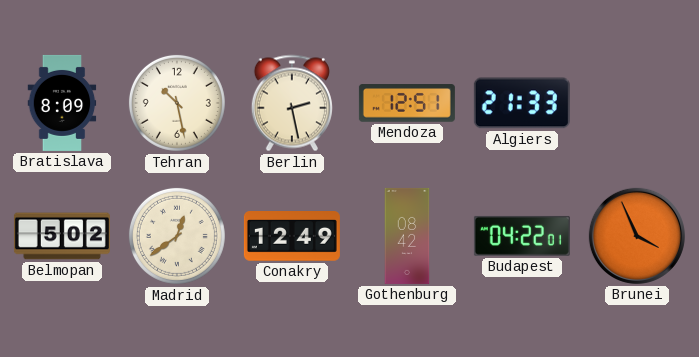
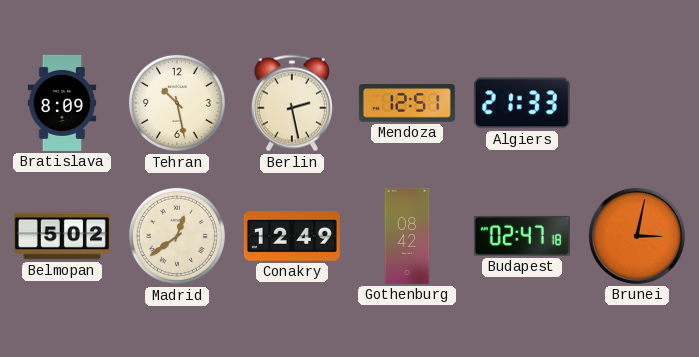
Budapest: 04:22 -> 02:47
Brunei: 3:56 -> 3:02
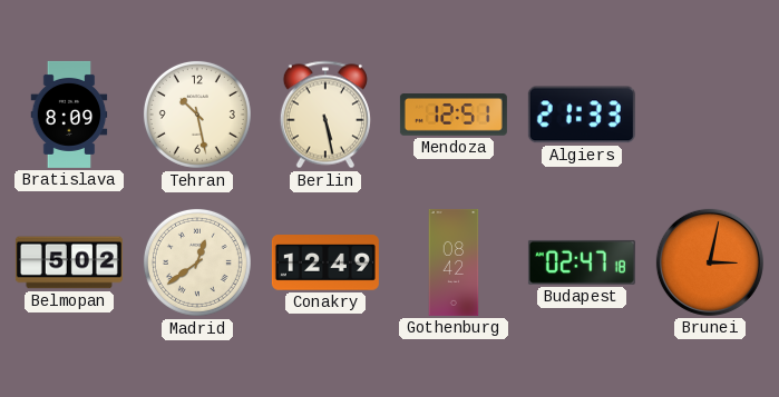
Berlin: 2:28 -> 5:28
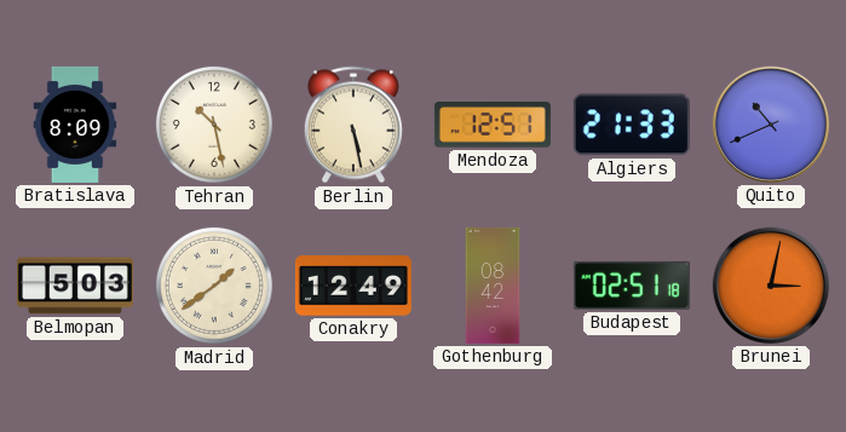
Quito: none -> 10:41
Belmopan: 5:02 -> 5:03
Madrid: 12:39 -> 1:39
Budapest: 02:47 -> 02:51
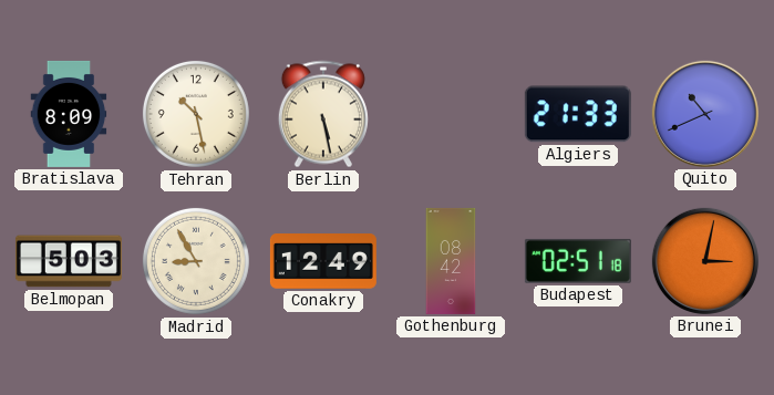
Mendoza: 12:51 -> none
Madrid: 1:39 -> 8:55
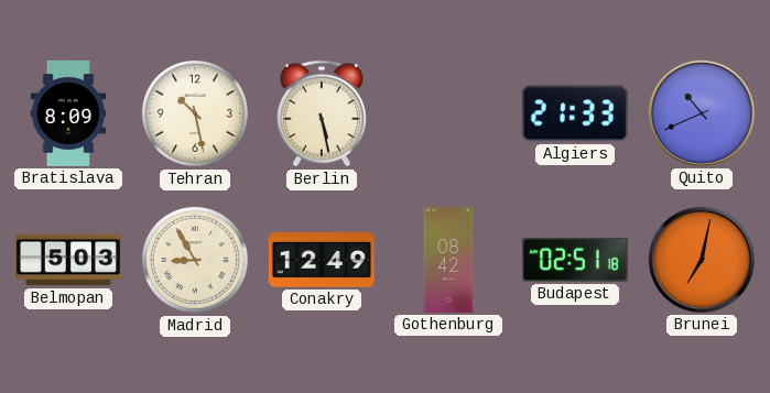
Brunei: 3:02 -> 7:02
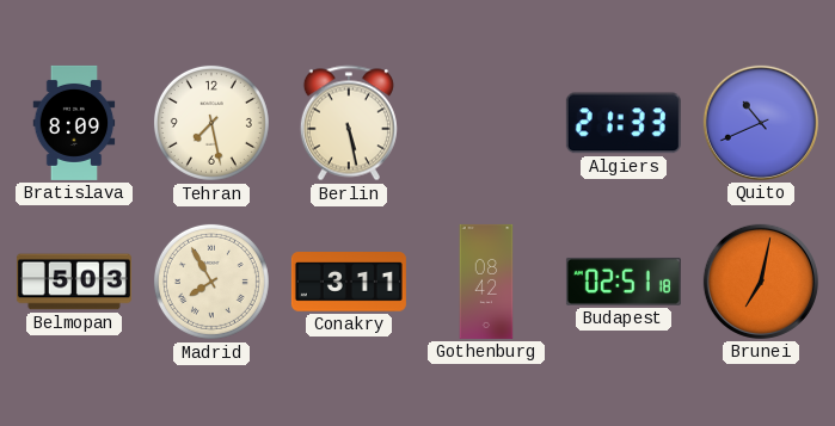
Tehran: 10:28 -> 7:28
Madrid: 8:55 -> 7:55
Conakry: 12:49 -> 3:11
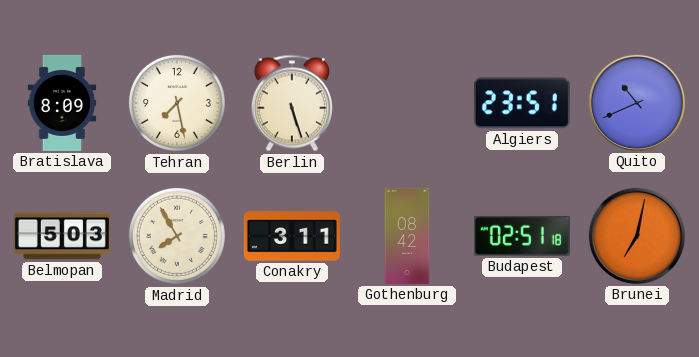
Berlin: 5:28 -> 5:27
Algiers: 21:33 -> 23:51
